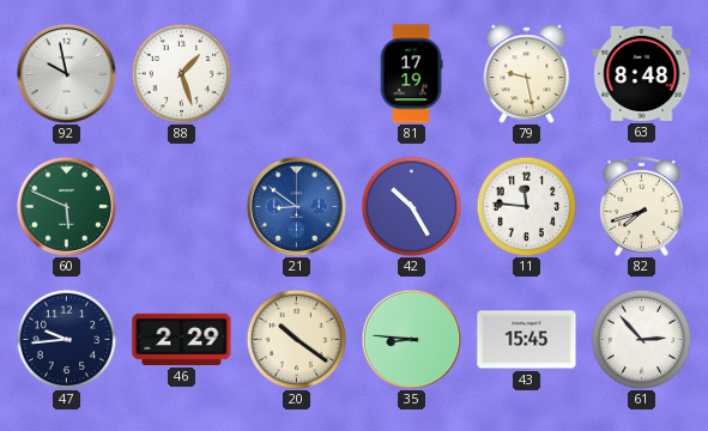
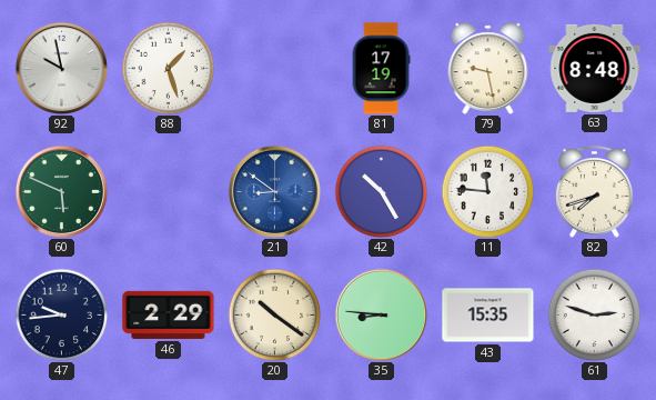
43: 15:45 -> 15:35
61: 2:53 -> 2:48
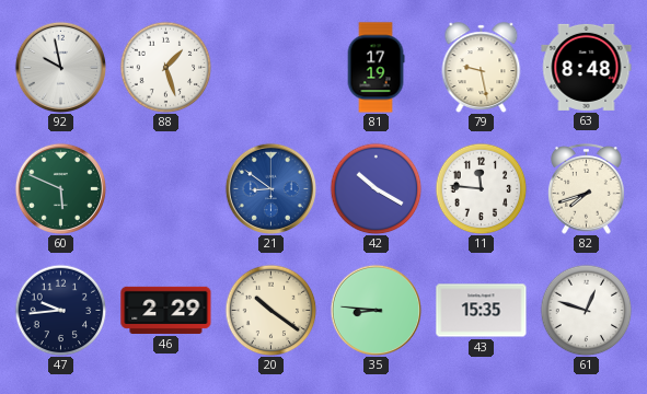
42: 10:25 -> 10:20
61: 2:48 -> 12:48
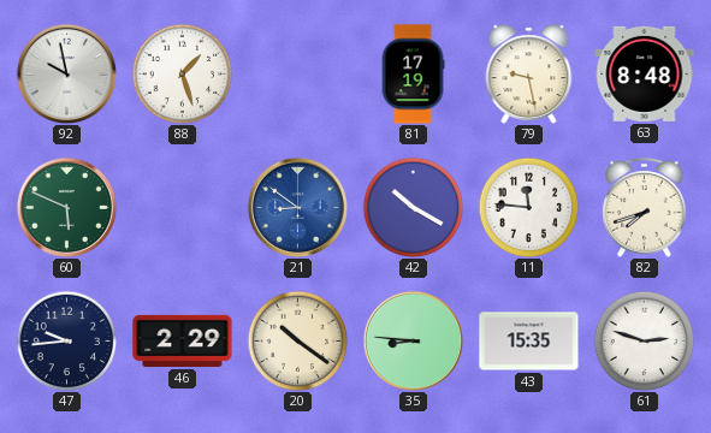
61: 12:48 -> 2:48
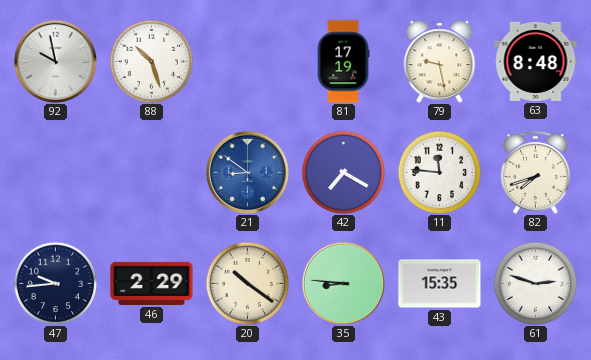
88: 1:27 -> 10:27
60: 5:49 -> none
42: 10:20 -> 7:20
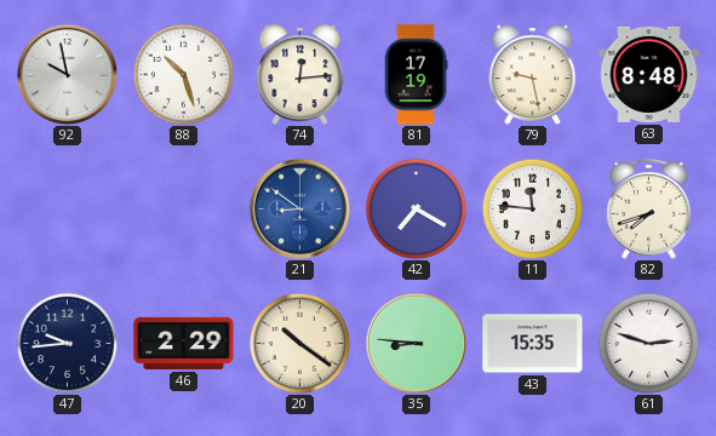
74: none -> 12:14
